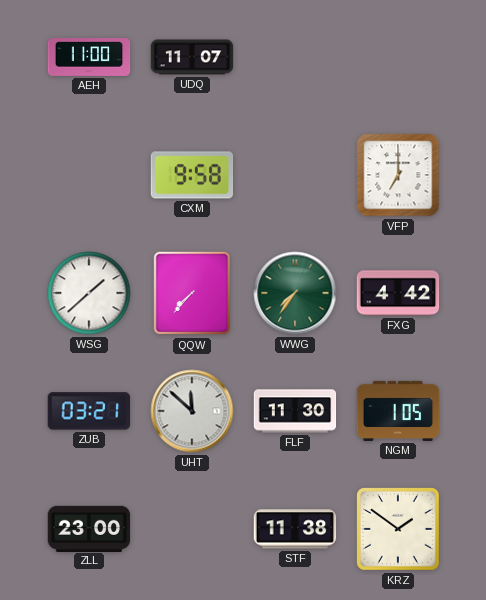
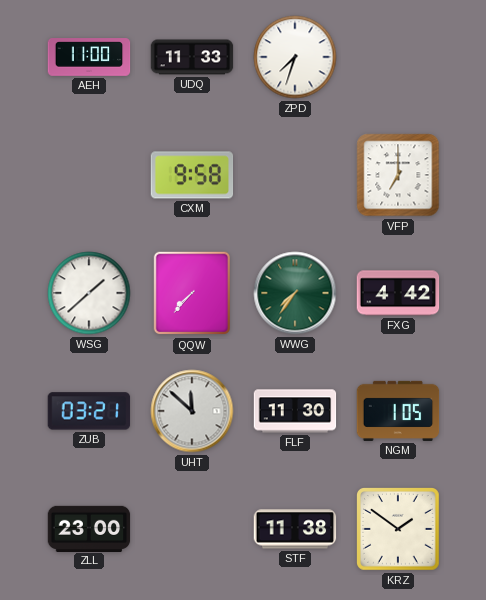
UDQ: 11:07 -> 11:33
ZPD: none -> 7:33
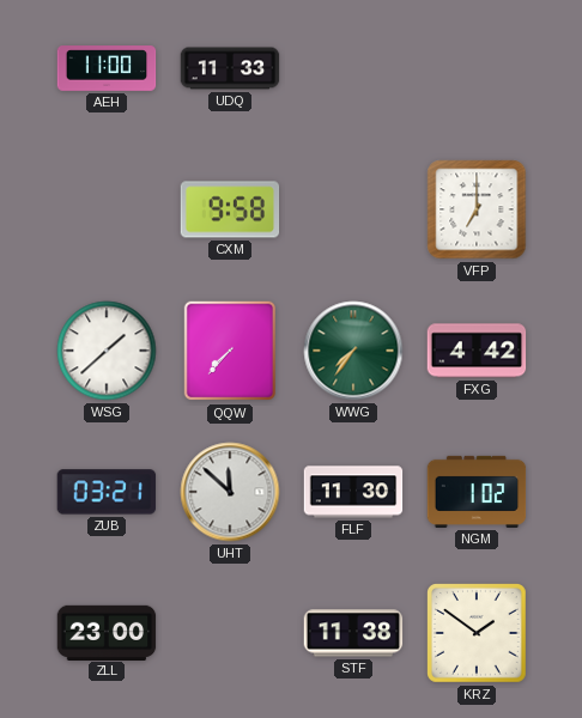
ZPD: 7:33 -> none
NGM: 1:05 -> 1:02
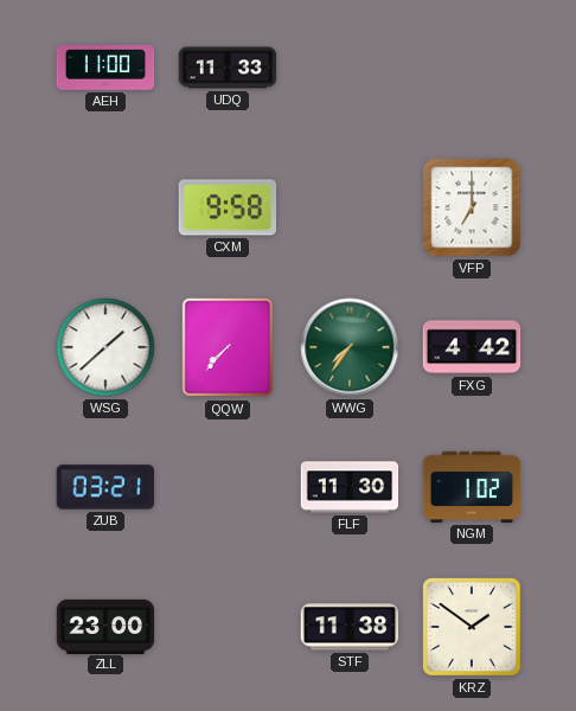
UHT: 11:52 -> none
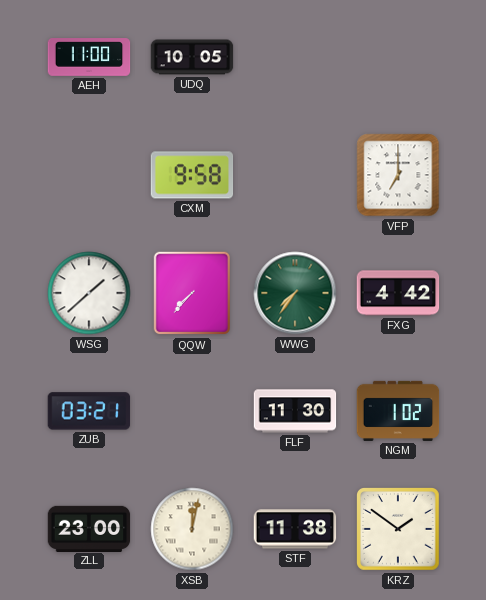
UDQ: 11:33 -> 10:05
XSB: none -> 12:02
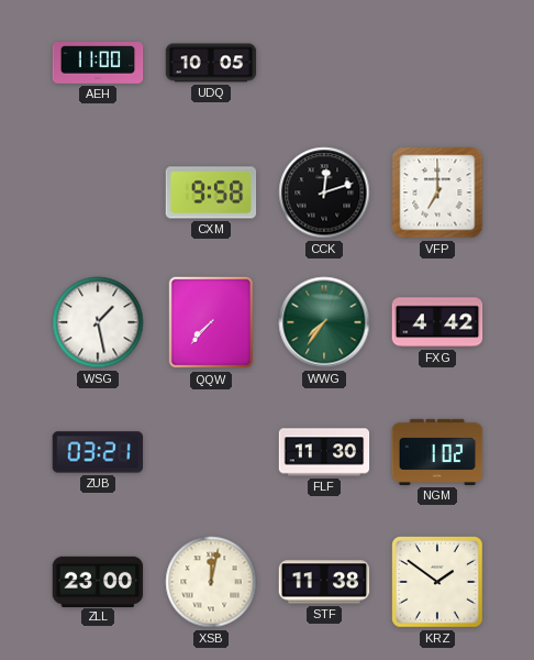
CCK: none -> 12:12
WSG: 1:38 -> 1:28
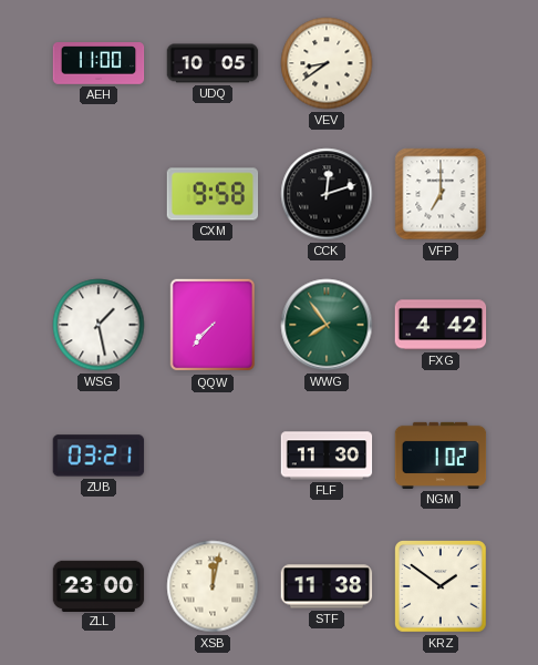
VEV: none -> 8:39
WWG: 7:36 -> 7:54
